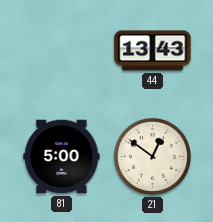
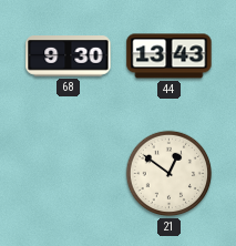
68: none -> 9:30
81: 5:00 -> none
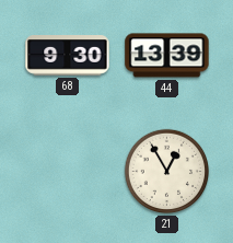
44: 13:43 -> 13:39
21: 12:51 -> 12:55
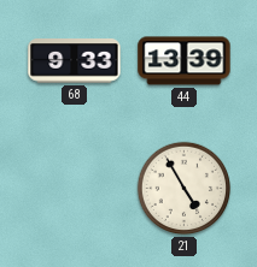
68: 9:30 -> 9:33
21: 12:55 -> 4:55
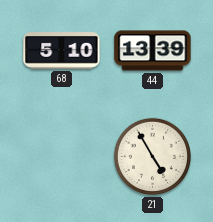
68: 9:33 -> 5:10
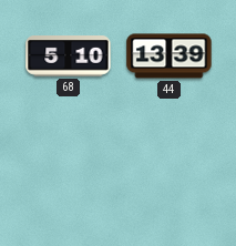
21: 4:55 -> none
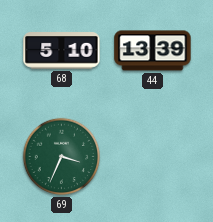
69: none -> 3:34
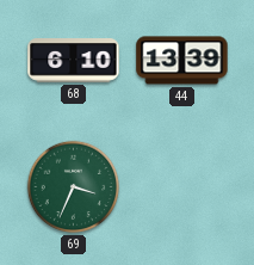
68: 5:10 -> 6:10
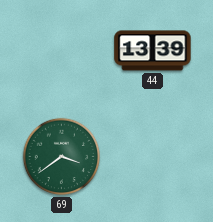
68: 6:10 -> none
69: 3:34 -> 3:39
